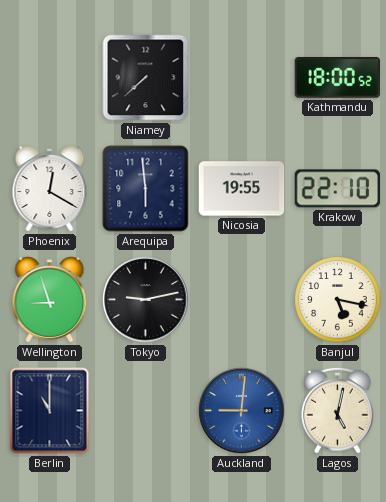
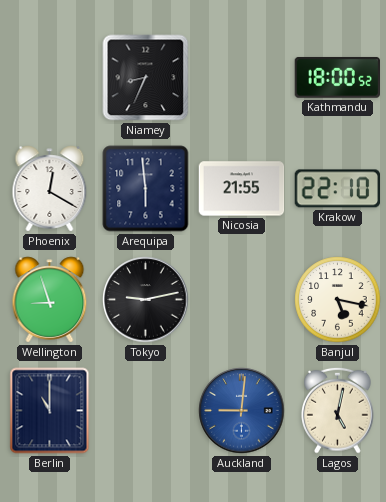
Niamey: 7:38 -> 8:34
Nicosia: 19:55 -> 21:55
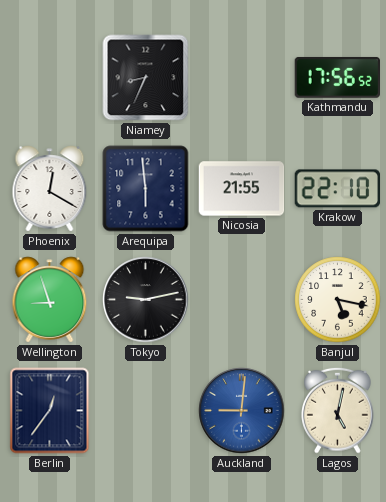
Kathmandu: 18:00 -> 17:56
Berlin: 11:00 -> 12:36
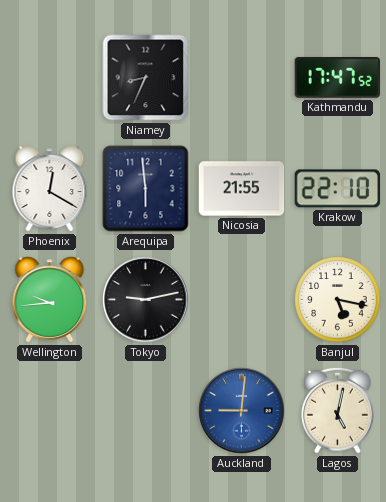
Kathmandu: 17:56 -> 17:47
Wellington: 8:57 -> 9:44
Berlin: 12:36 -> none
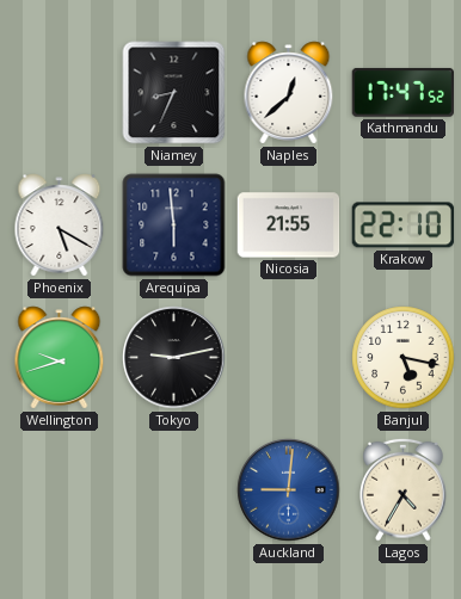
Naples: none -> 12:38
Phoenix: 12:20 -> 5:20
Wellington: 9:44 -> 9:42
Lagos: 5:02 -> 4:35
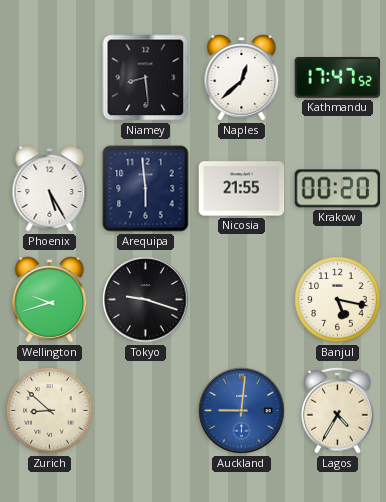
Niamey: 8:34 -> 8:29
Phoenix: 5:20 -> 5:25
Krakow: 22:10 -> 00:20
Tokyo: 9:13 -> 9:18
Zurich: none -> 8:52
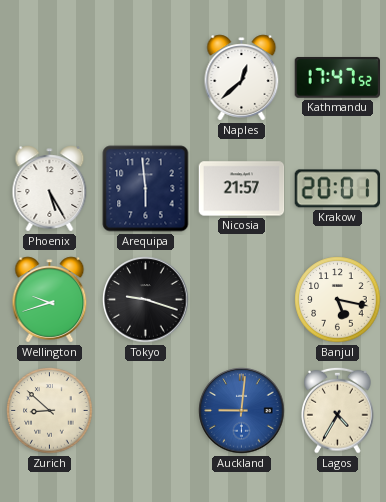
Niamey: 8:29 -> none
Nicosia: 21:55 -> 21:57
Krakow: 00:20 -> 20:01
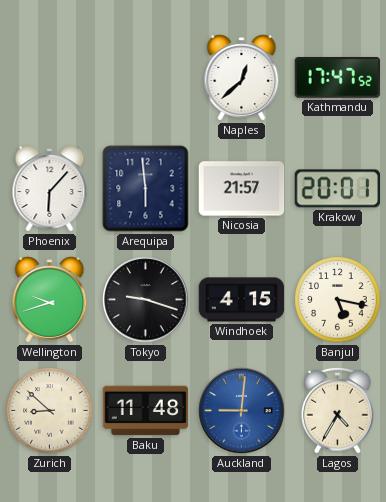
Phoenix: 5:25 -> 6:07
Windhoek: none -> 4:15
Baku: none -> 11:48
